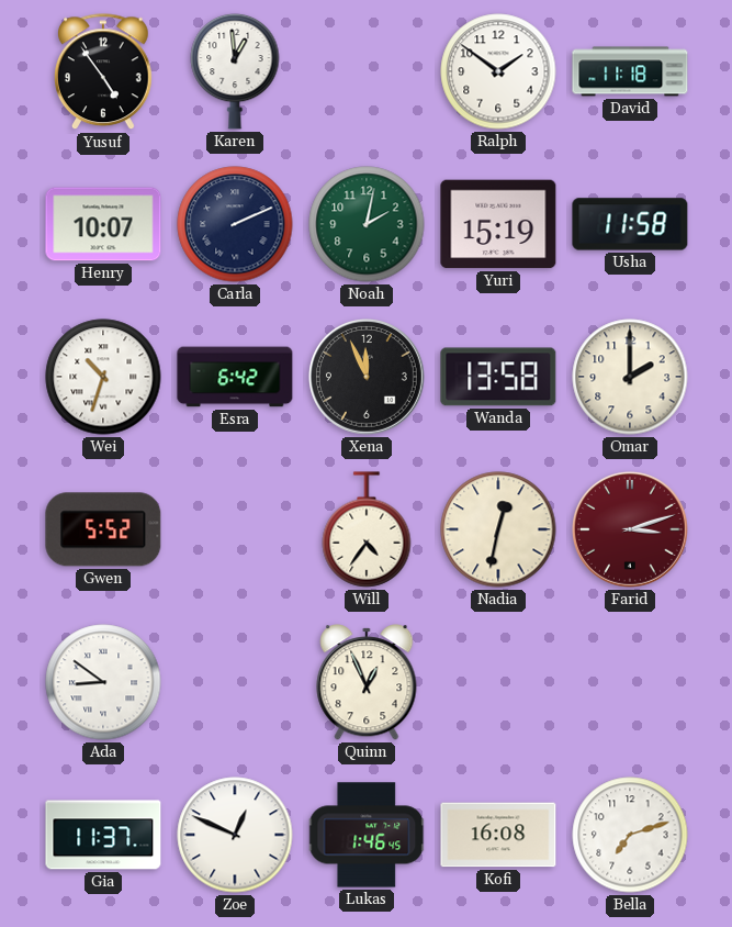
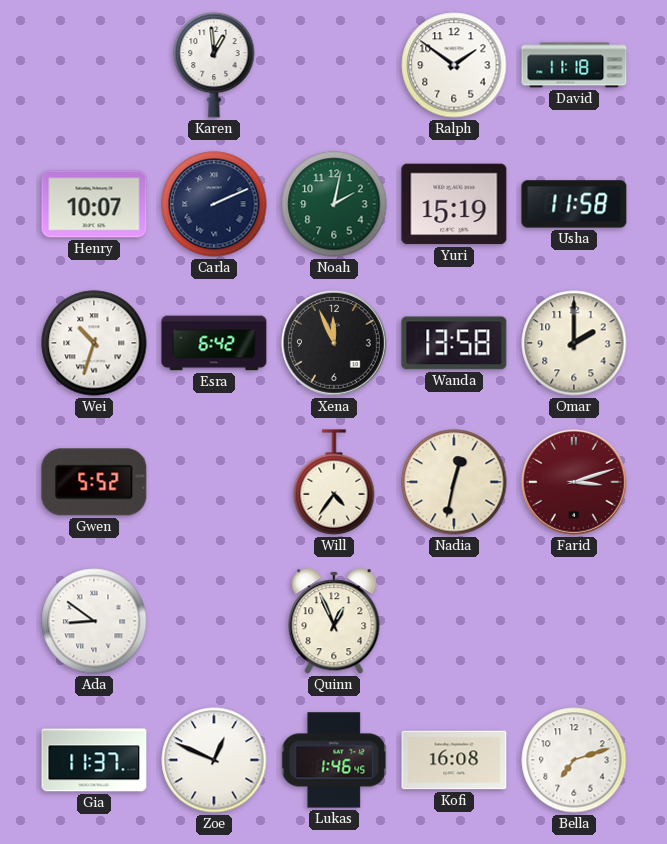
Yusuf: 4:54 -> none
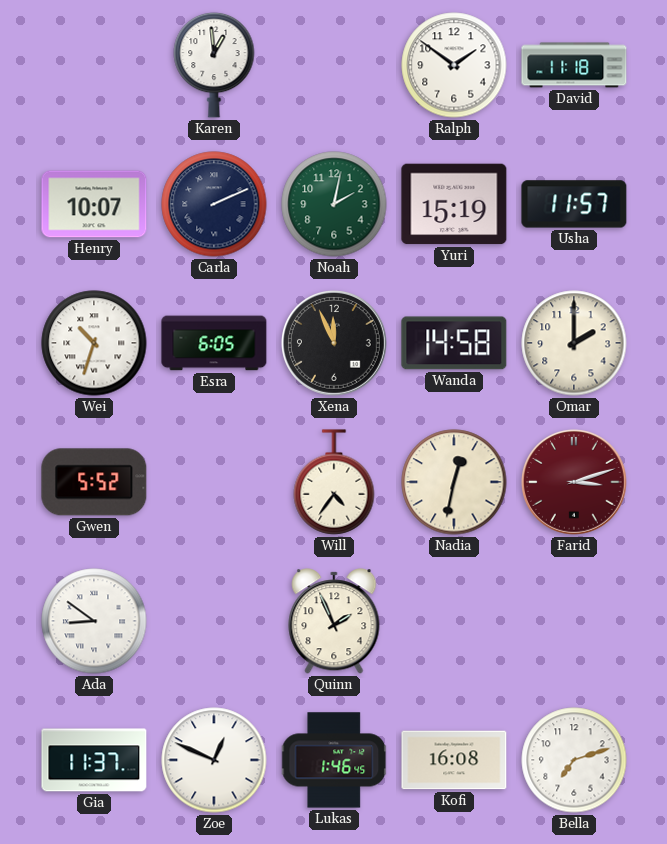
Usha: 11:58 -> 11:57
Esra: 6:42 -> 6:05
Wanda: 13:58 -> 14:58
Quinn: 12:56 -> 1:56
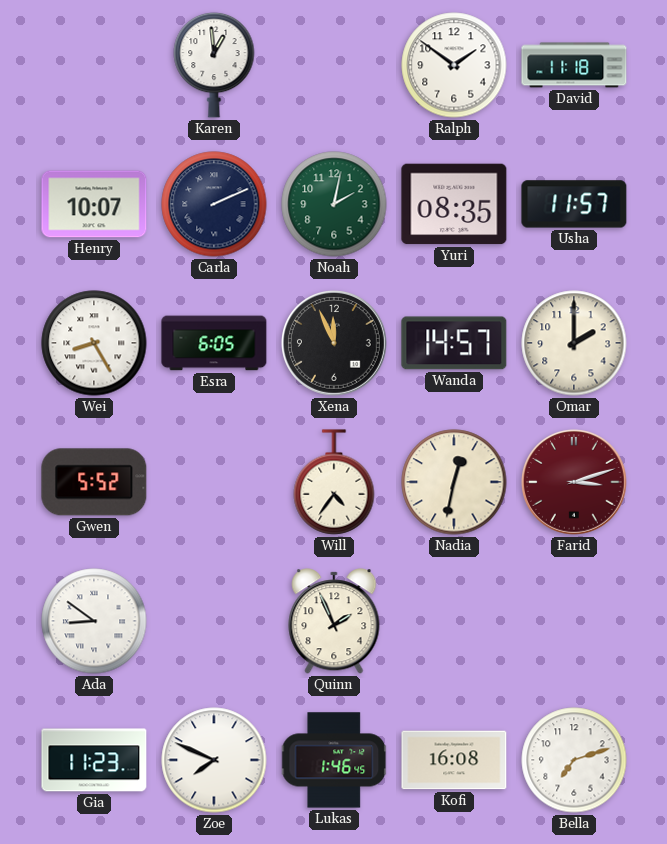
Yuri: 15:19 -> 08:35
Wei: 10:33 -> 8:25
Wanda: 14:58 -> 14:57
Gia: 11:37 -> 11:23
Zoe: 12:49 -> 7:49
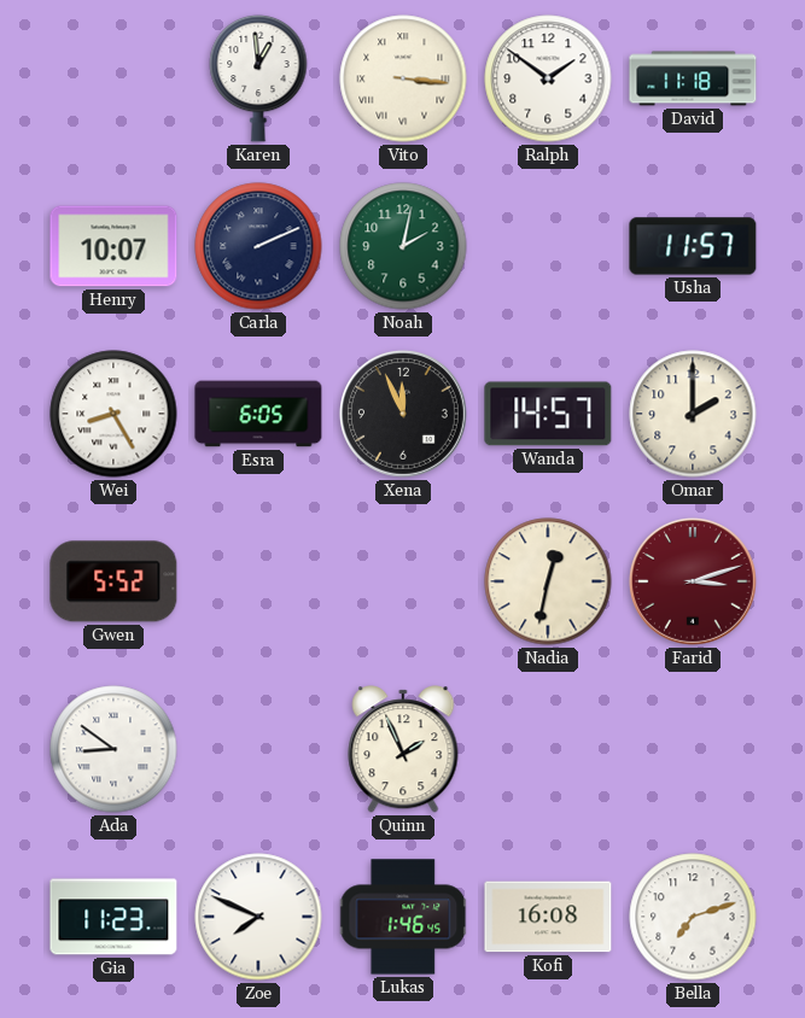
Vito: none -> 3:16
Yuri: 08:35 -> none
Will: 4:36 -> none
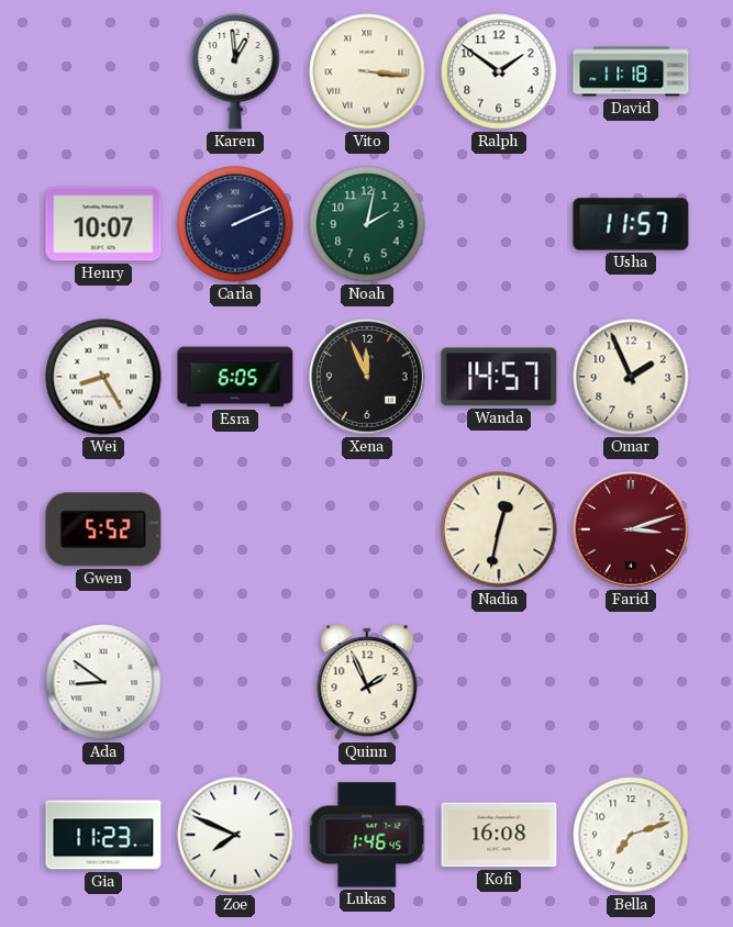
Omar: 2:00 -> 1:56
